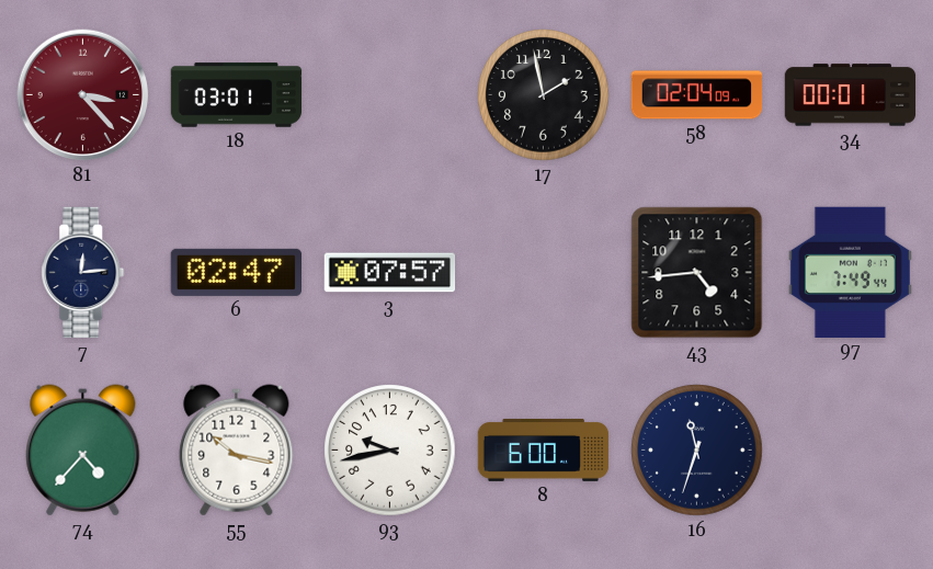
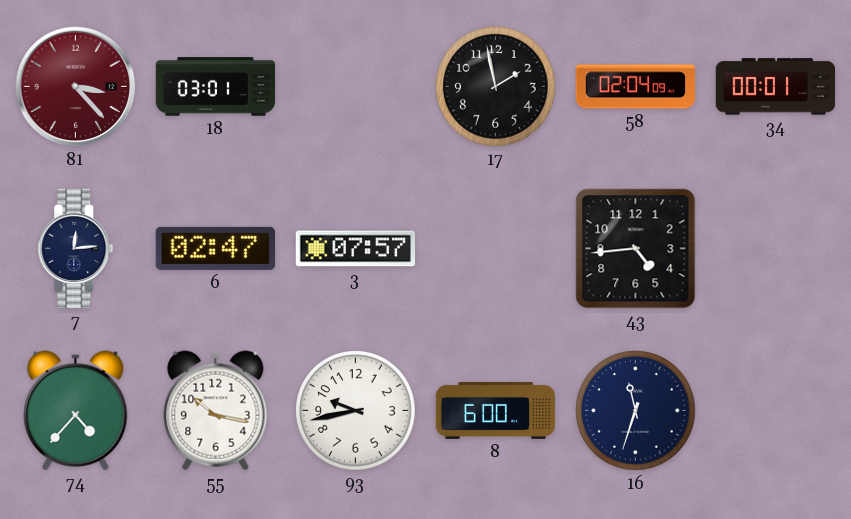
97: 7:49 -> none
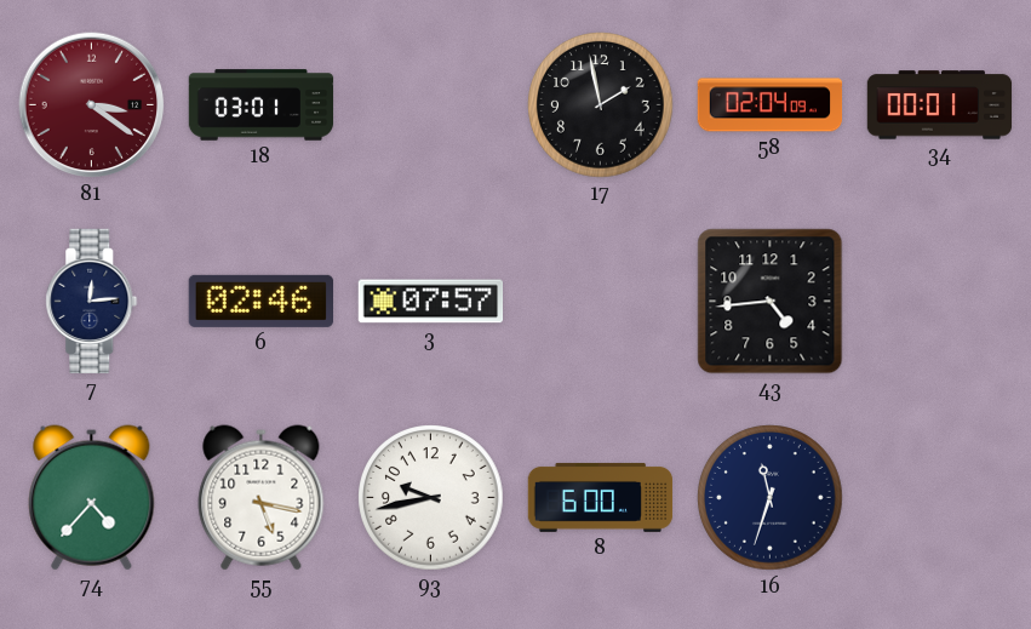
81: 3:23 -> 3:21
6: 02:47 -> 02:46
55: 10:17 -> 5:17
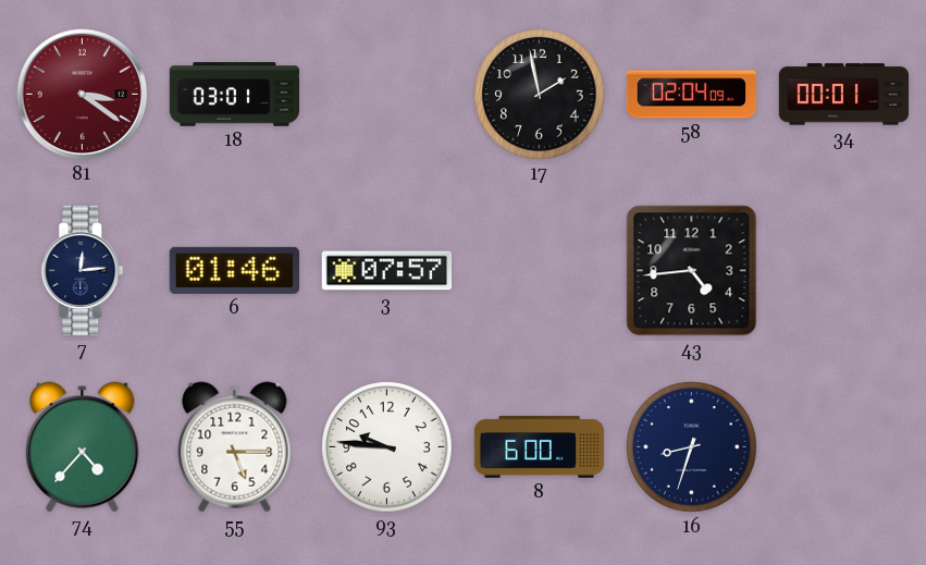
6: 02:46 -> 01:46
55: 5:17 -> 5:15
93: 9:43 -> 9:46
16: 11:33 -> 8:33
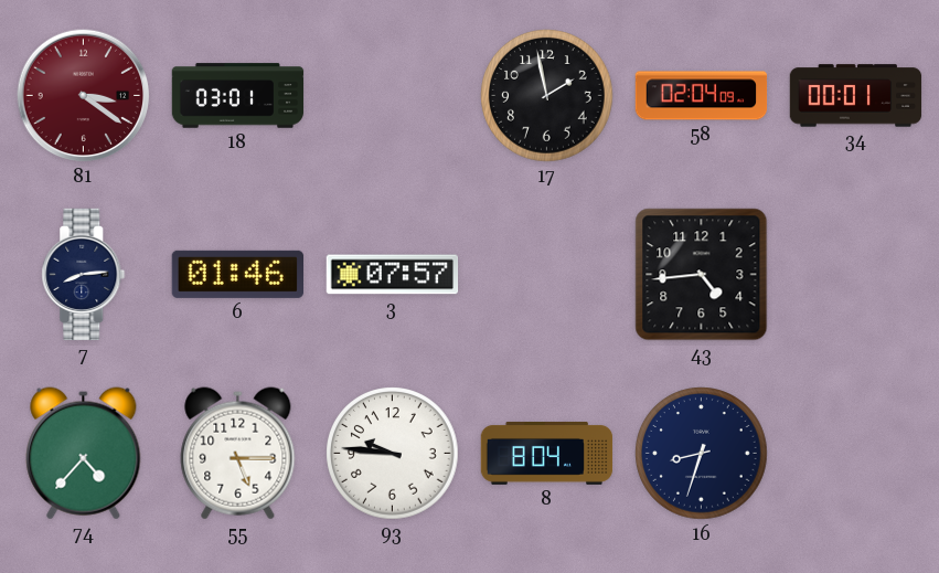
7: 12:14 -> 8:14
8: 6:00 -> 8:04
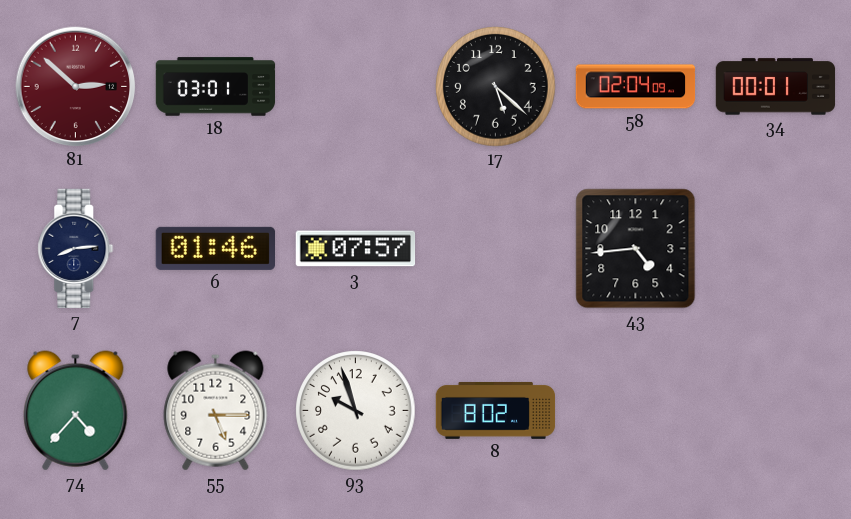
81: 3:21 -> 2:52
17: 1:58 -> 5:22
93: 9:46 -> 9:57
8: 8:04 -> 8:02
16: 8:33 -> none
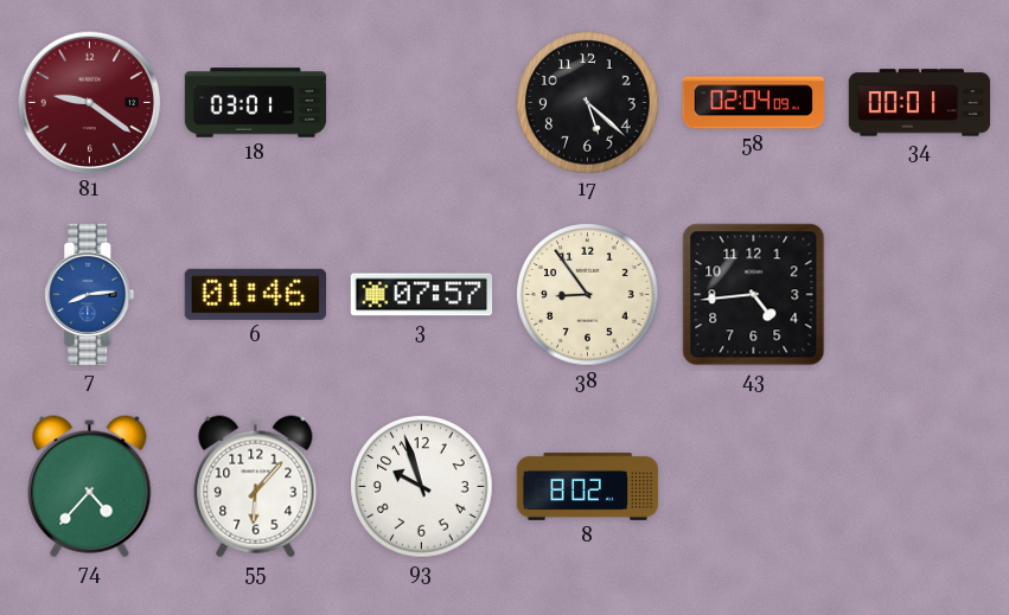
81: 2:52 -> 9:21
7 dial: navy -> blue
38: none -> 8:54
55: 5:15 -> 6:07
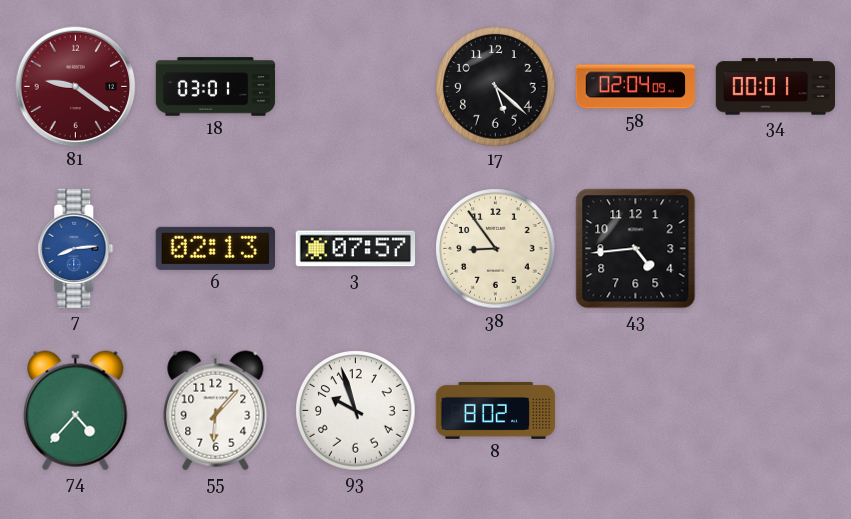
6: 01:46 -> 02:13
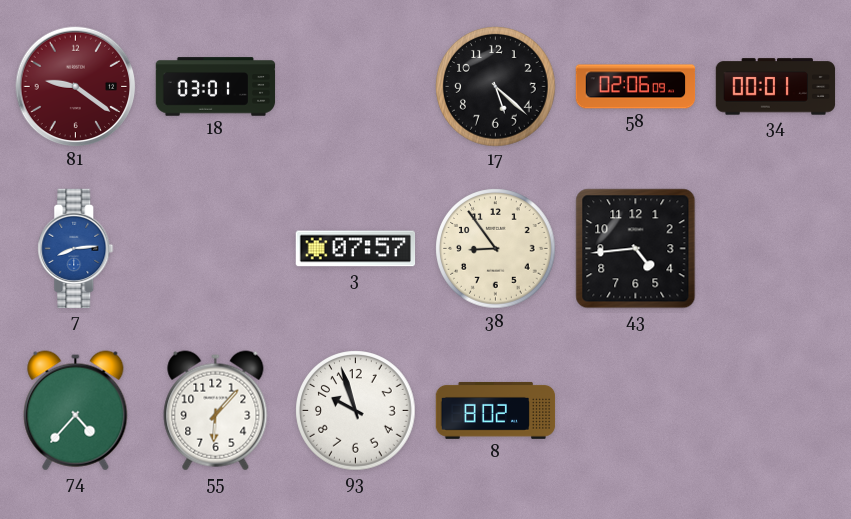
58: 02:04 -> 02:06
6: 02:13 -> none
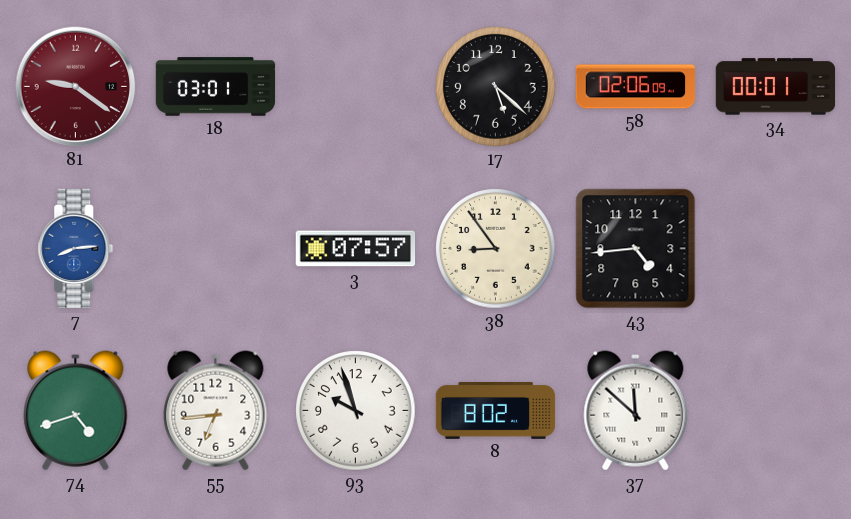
74: 4:37 -> 4:42
55: 6:07 -> 6:44
37: none -> 11:52
